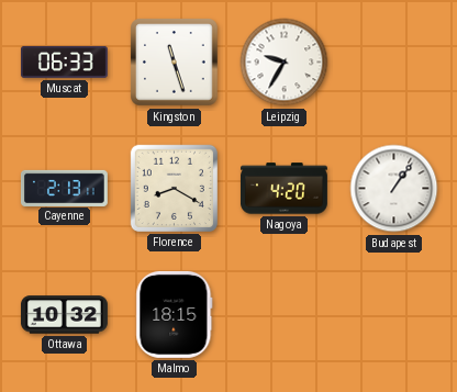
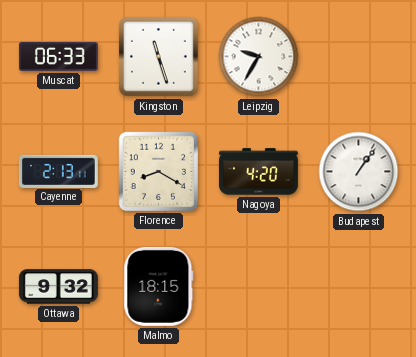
Ottawa: 10:32 -> 9:32
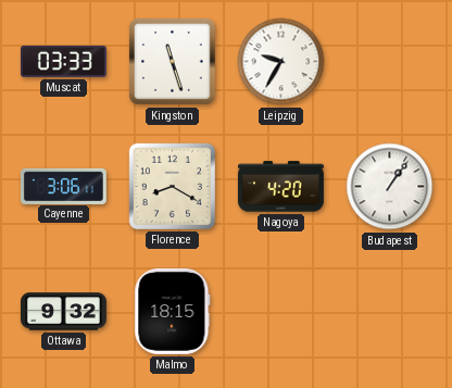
Muscat: 06:33 -> 03:33
Cayenne: 2:13 -> 3:06
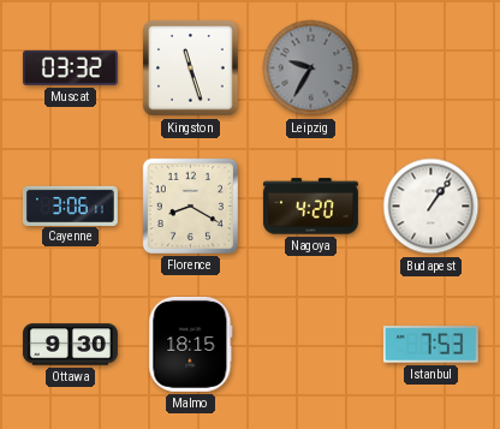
Muscat: 03:33 -> 03:32
Leipzig dial: white -> grey
Ottawa: 9:32 -> 9:30
Istanbul: none -> 7:53
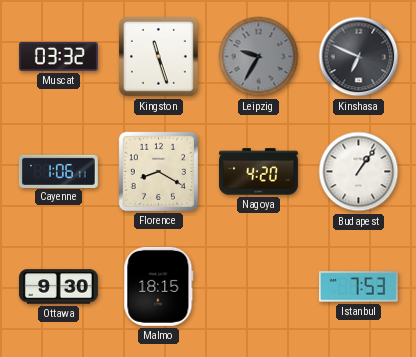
Kinshasa: none -> 6:49
Cayenne: 3:06 -> 1:06
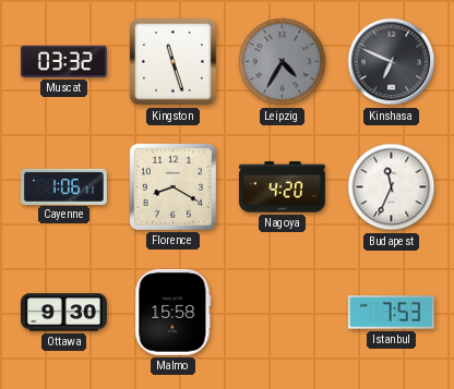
Leipzig: 9:35 -> 4:35
Budapest: 1:06 -> 11:34
Malmo: 18:15 -> 15:58
